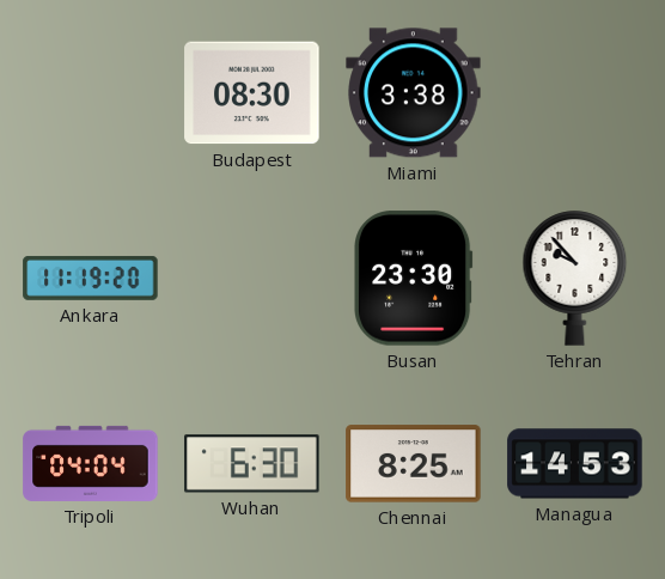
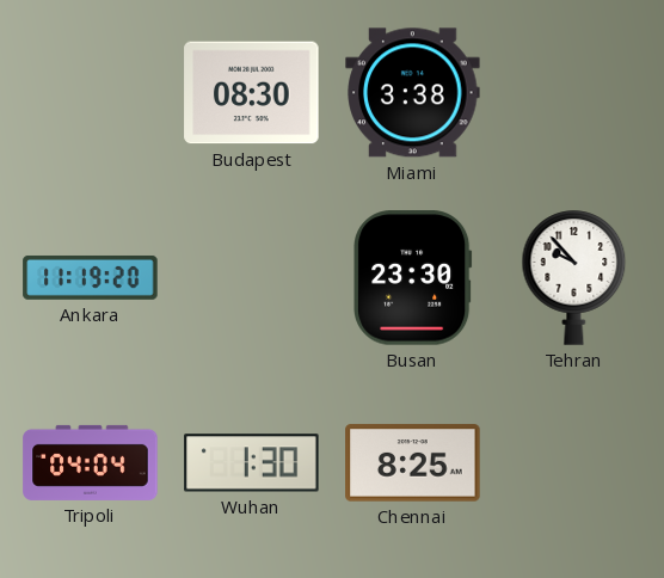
Wuhan: 6:30 -> 1:30
Managua: 14:53 -> none
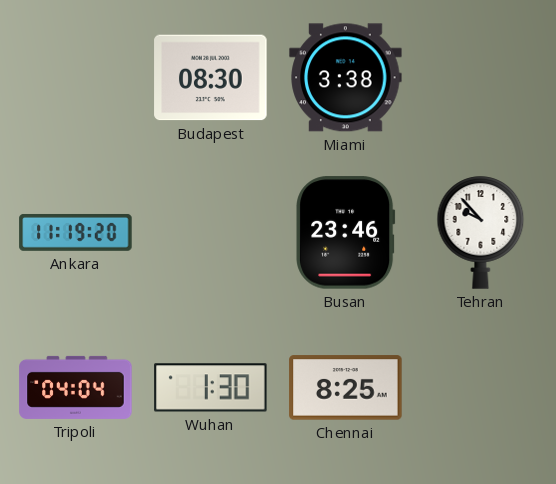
Busan: 23:30 -> 23:46
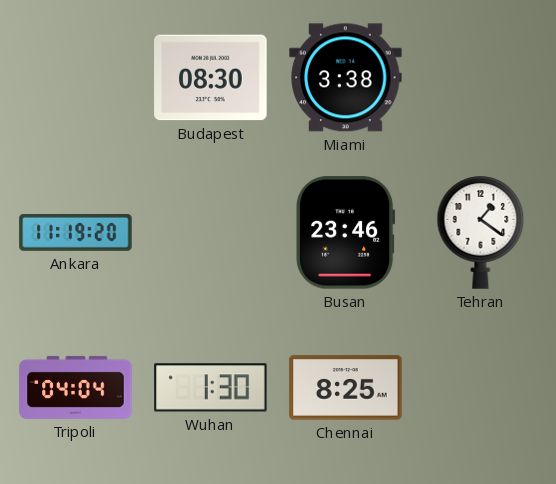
Tehran: 9:53 -> 1:21
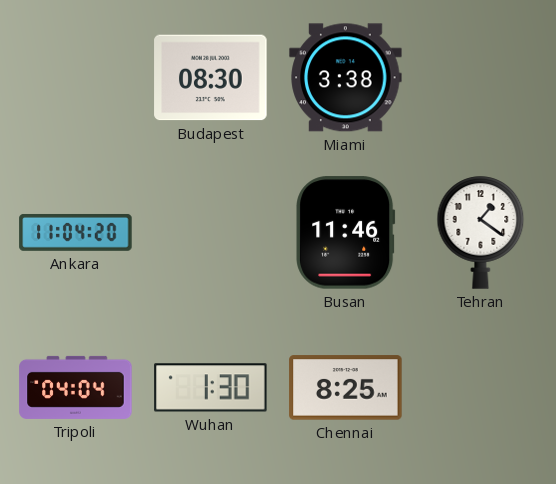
Ankara: 11:19 -> 11:04
Busan: 23:46 -> 11:46
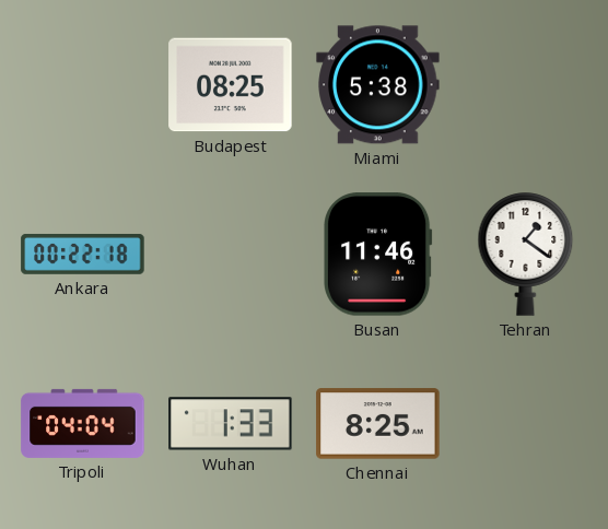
Budapest: 08:30 -> 08:25
Miami: 3:38 -> 5:38
Ankara: 11:04 -> 00:22
Wuhan: 1:30 -> 1:33
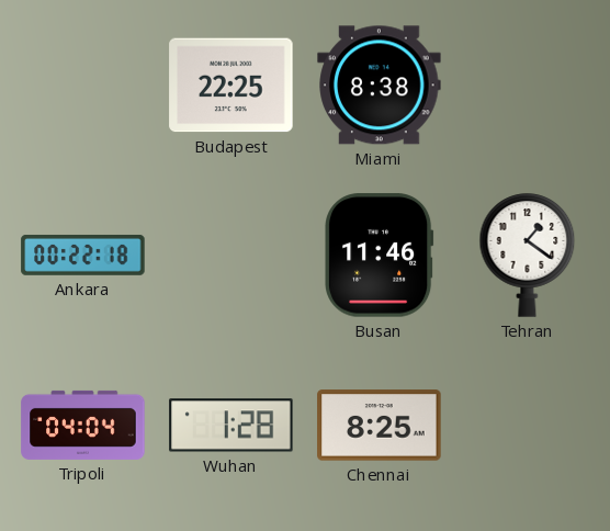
Budapest: 08:25 -> 22:25
Miami: 5:38 -> 8:38
Wuhan: 1:33 -> 1:28
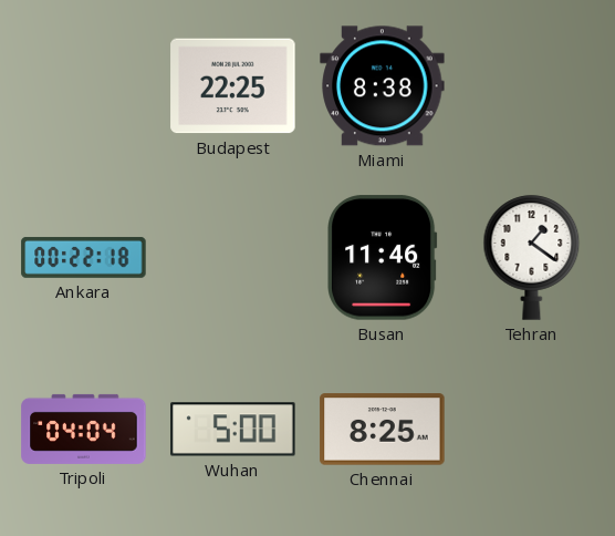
Wuhan: 1:28 -> 5:00
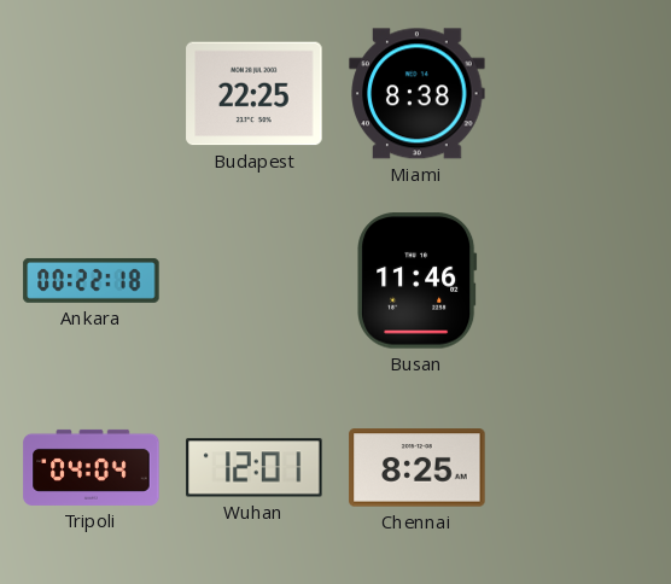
Tehran: 1:21 -> none
Wuhan: 5:00 -> 12:01
